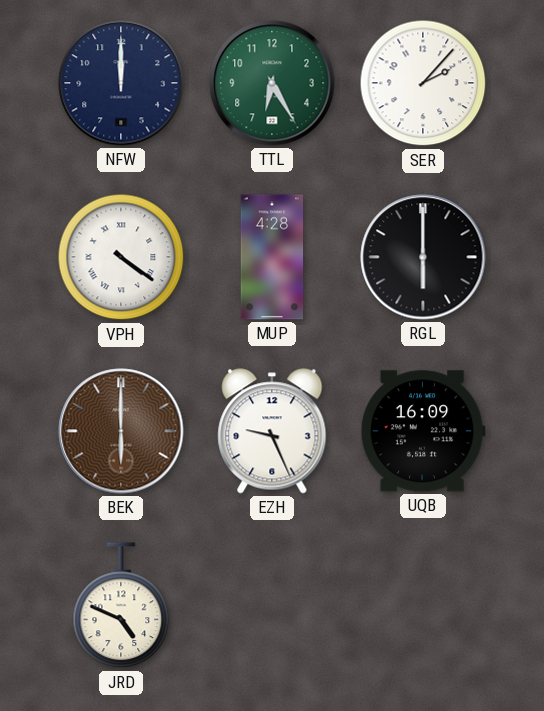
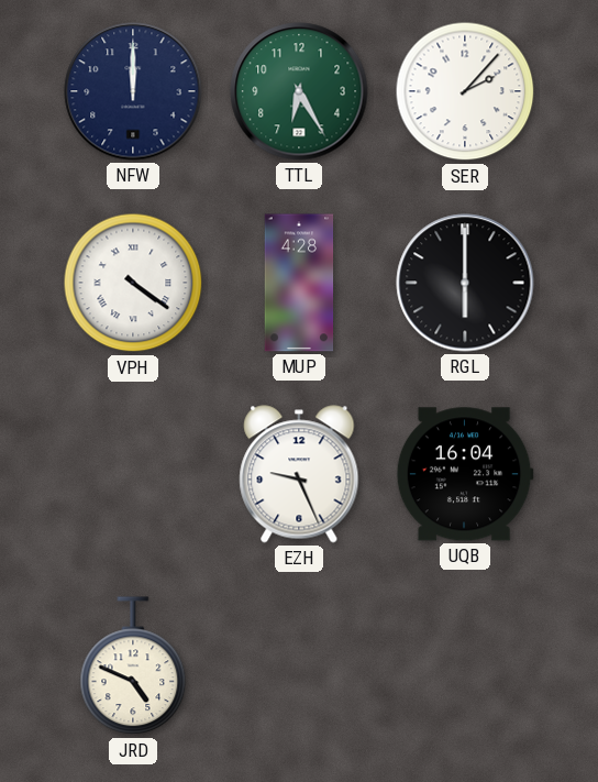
BEK: 6:00 -> none
UQB: 16:09 -> 16:04
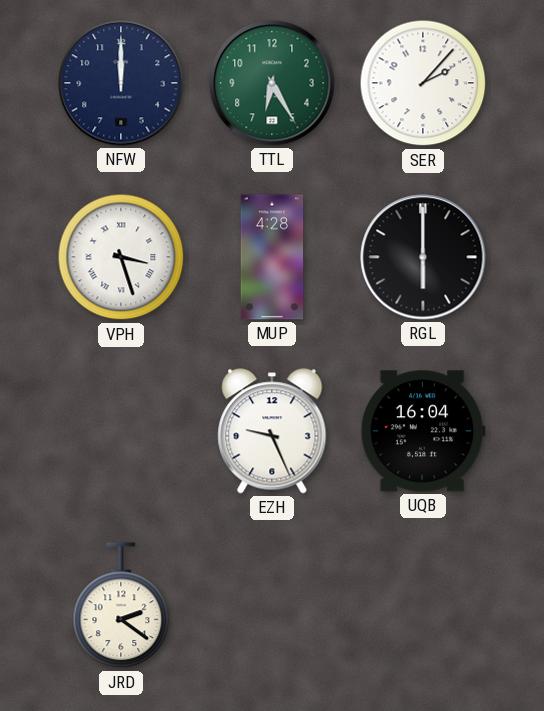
VPH: 4:21 -> 3:27
JRD: 4:49 -> 2:21
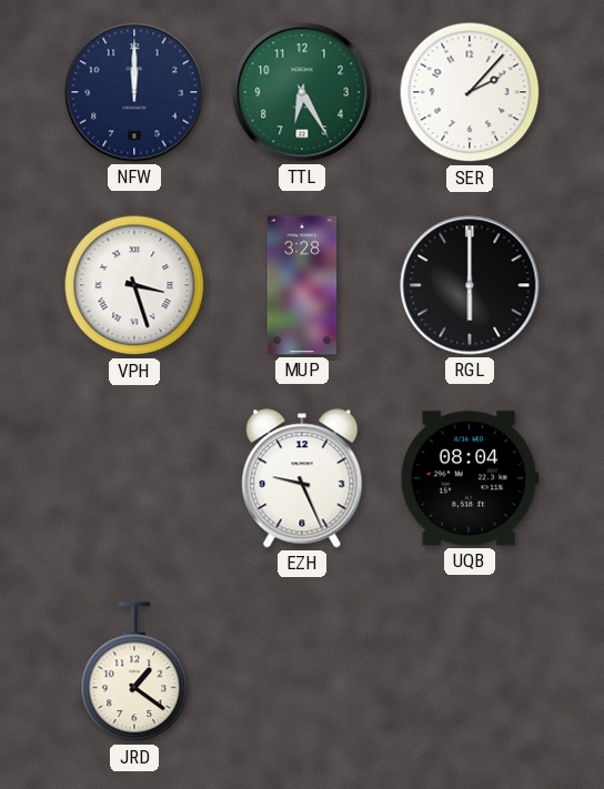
MUP: 4:28 -> 3:28
UQB: 16:04 -> 08:04
JRD: 2:21 -> 1:21
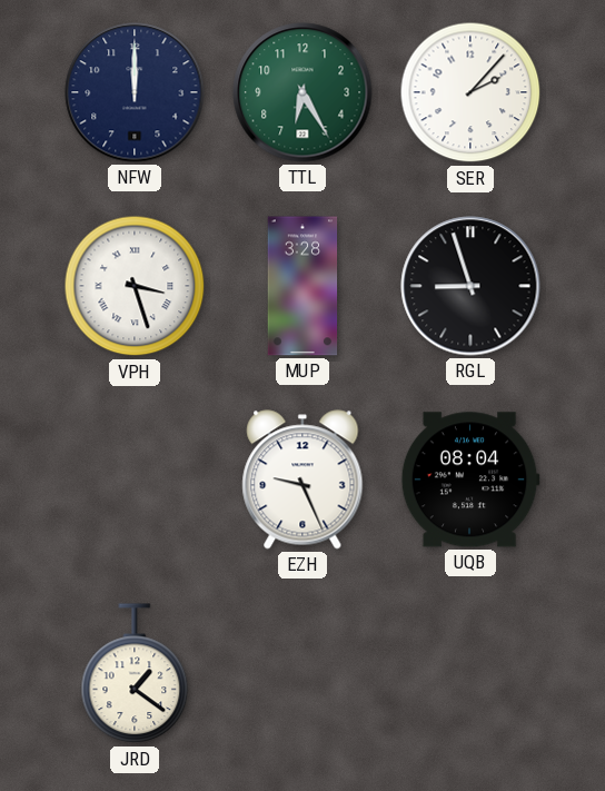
RGL: 6:00 -> 8:57
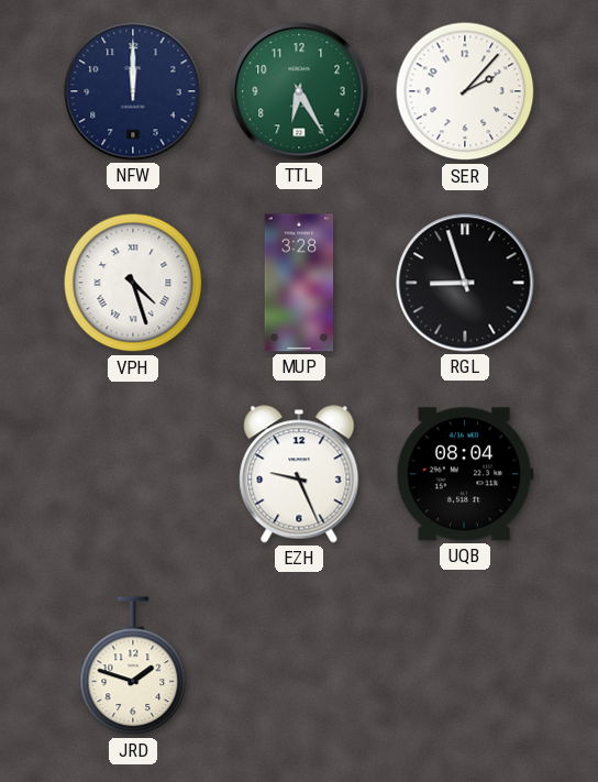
VPH: 3:27 -> 4:27
JRD: 1:21 -> 1:48
